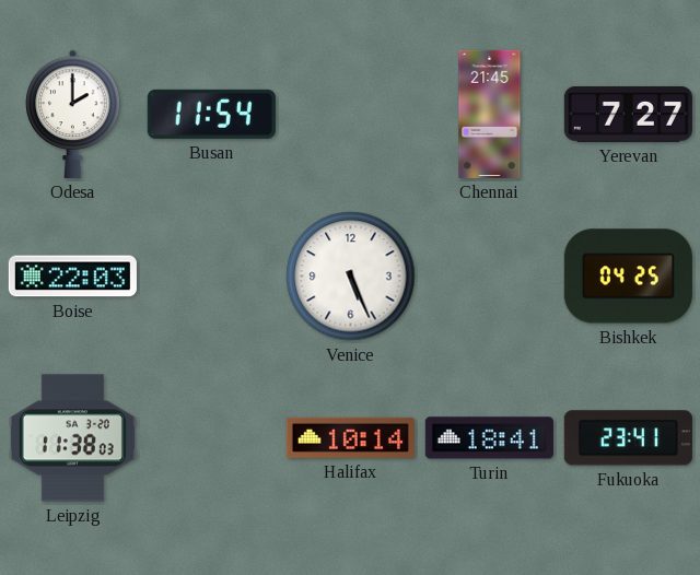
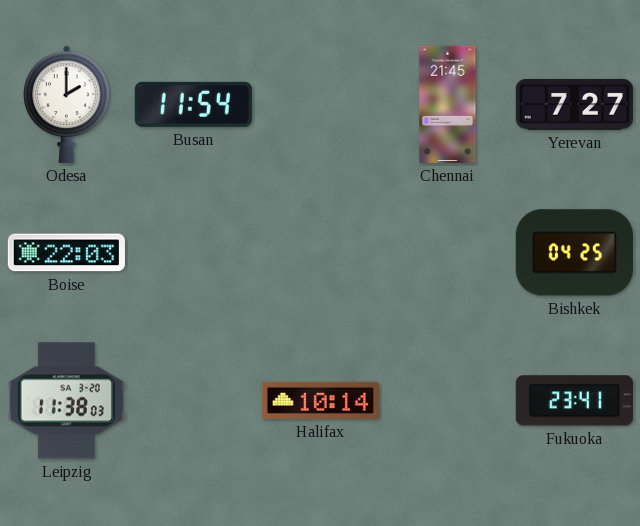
Venice: 5:26 -> none
Turin: 18:41 -> none
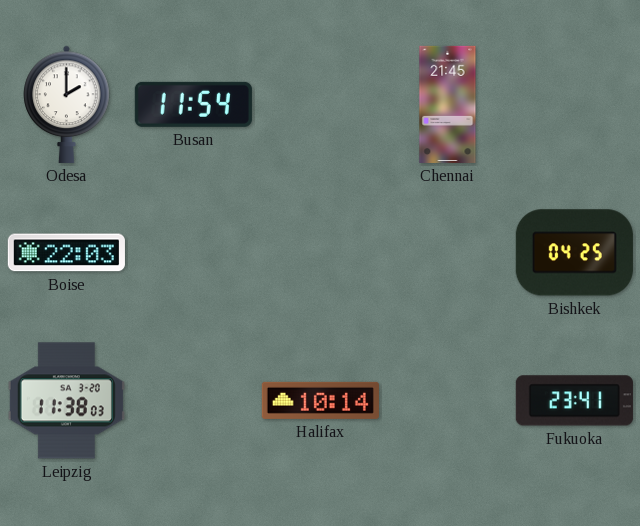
Yerevan: 7:27 -> none
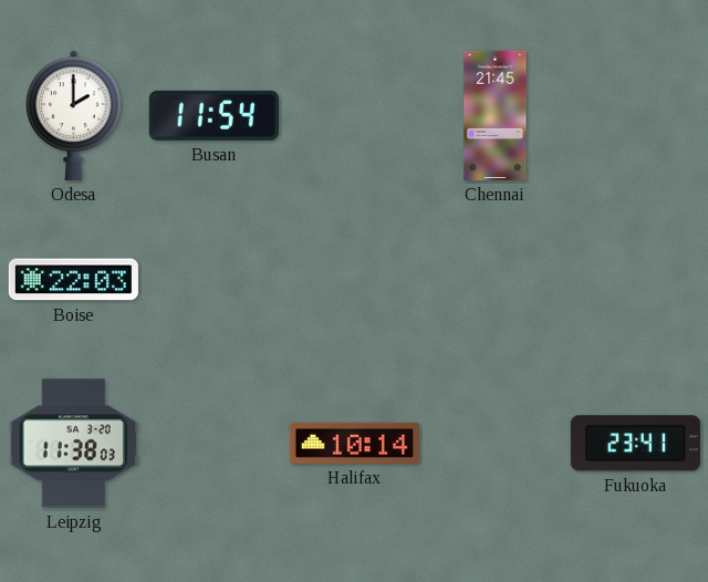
Bishkek: 04:25 -> none
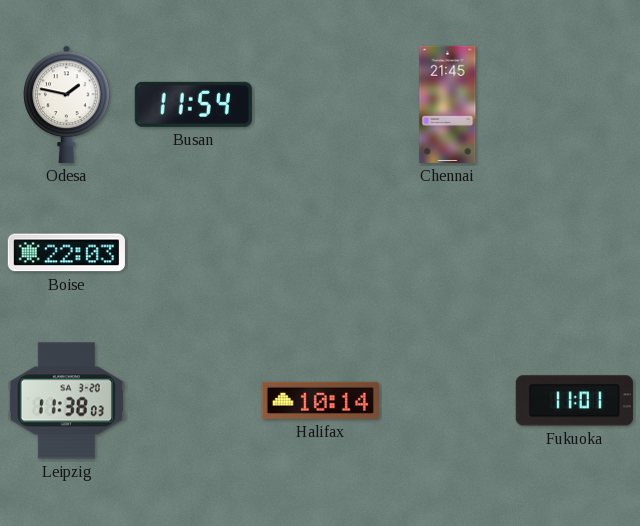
Odesa: 2:00 -> 1:47
Fukuoka: 23:41 -> 11:01
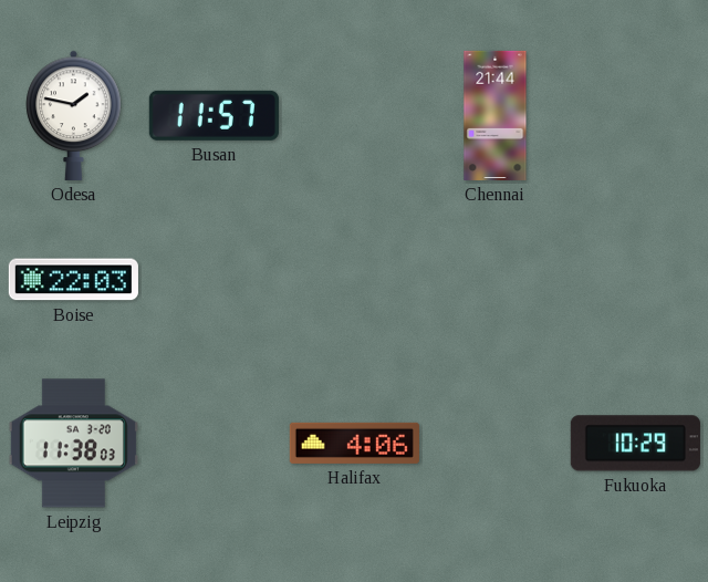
Busan: 11:54 -> 11:57
Chennai: 21:45 -> 21:44
Halifax: 10:14 -> 4:06
Fukuoka: 11:01 -> 10:29
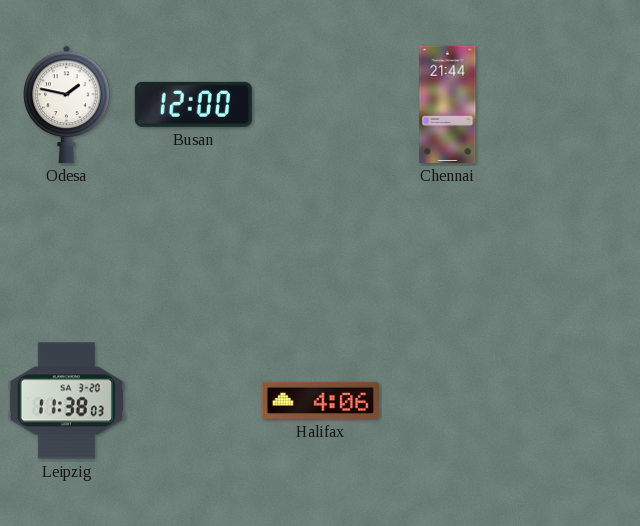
Busan: 11:57 -> 12:00
Boise: 22:03 -> none
Fukuoka: 10:29 -> none
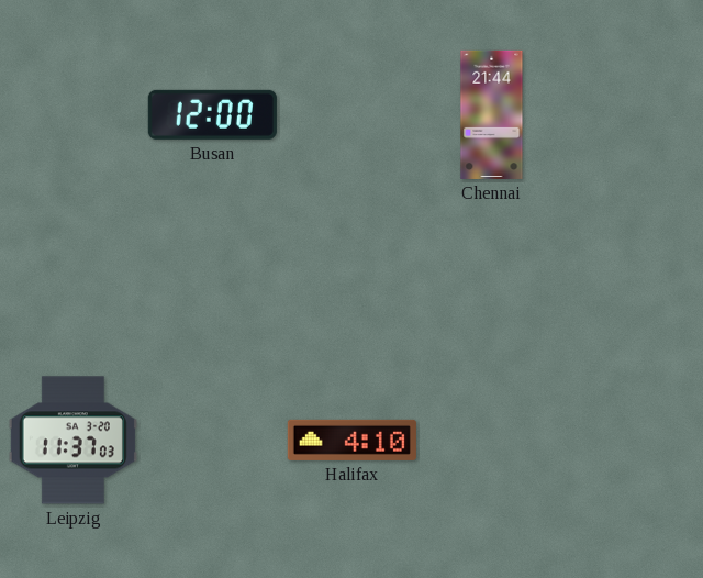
Odesa: 1:47 -> none
Leipzig: 11:38 -> 11:37
Halifax: 4:06 -> 4:10
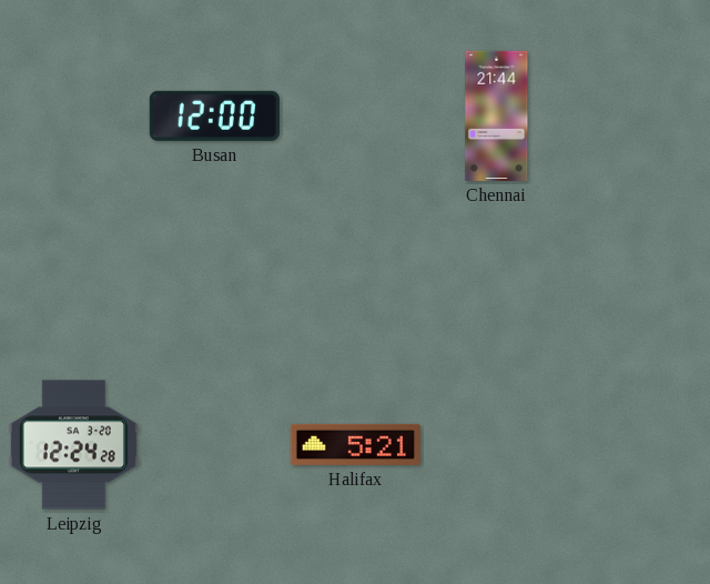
Leipzig: 11:37 -> 12:24
Halifax: 4:10 -> 5:21
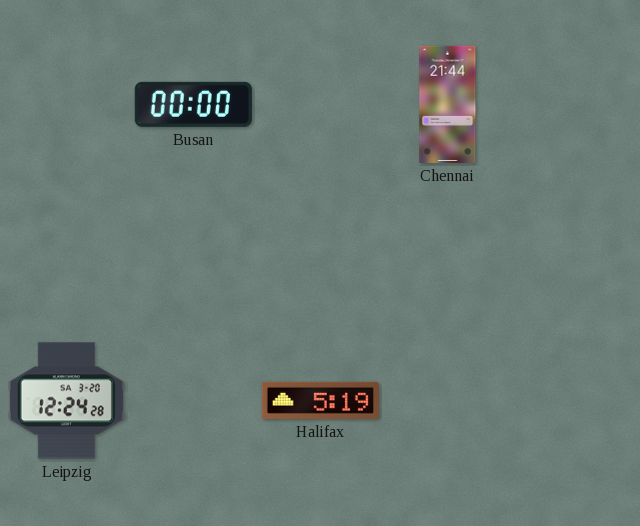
Busan: 12:00 -> 00:00
Halifax: 5:21 -> 5:19
